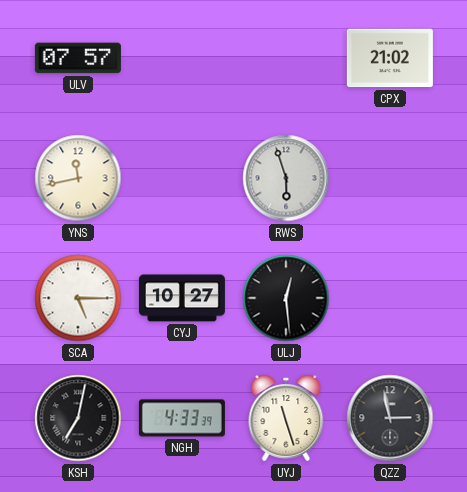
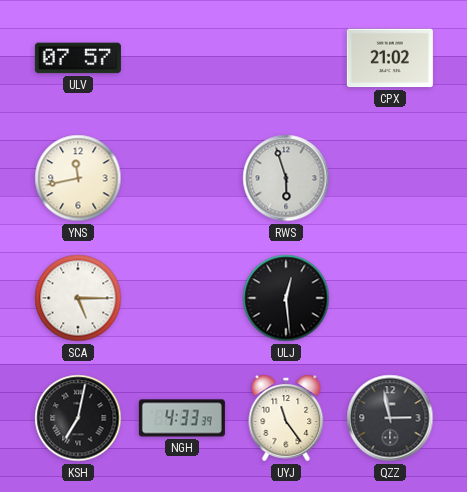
CYJ: 10:27 -> none
UYJ: 11:27 -> 11:24
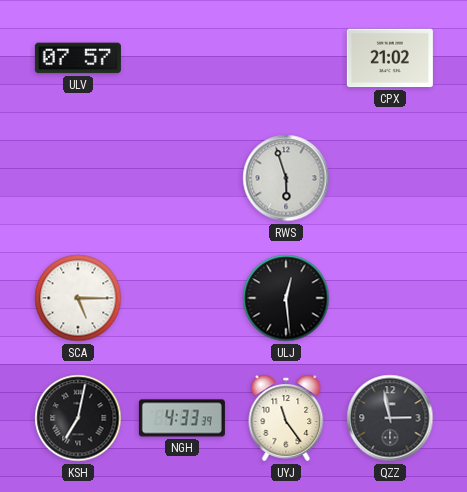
YNS: 11:43 -> none
